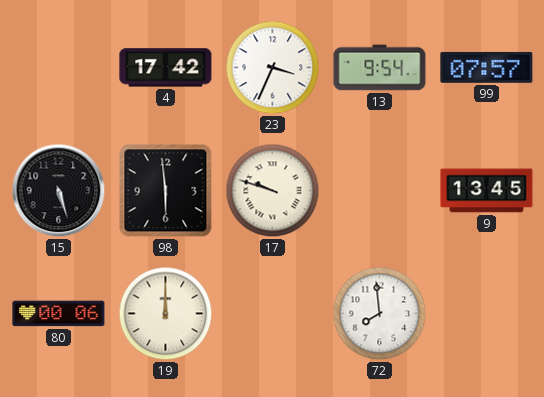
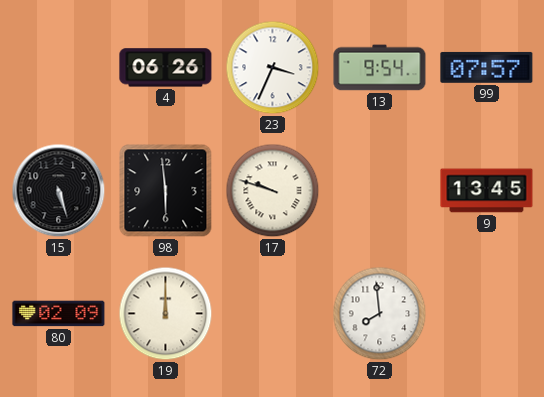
4: 17:42 -> 06:26
80: 00:06 -> 02:09
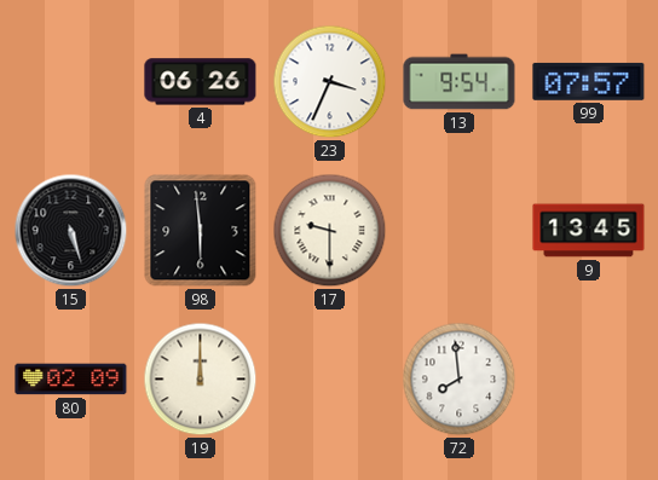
17: 9:48 -> 9:30
